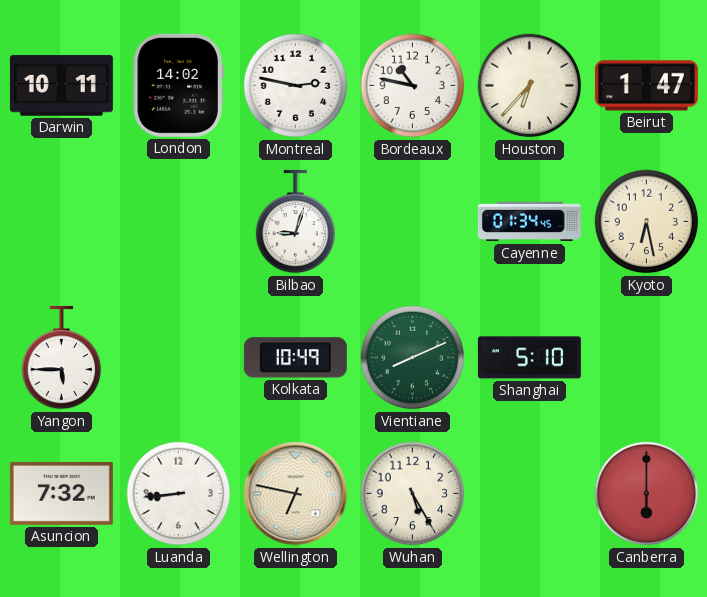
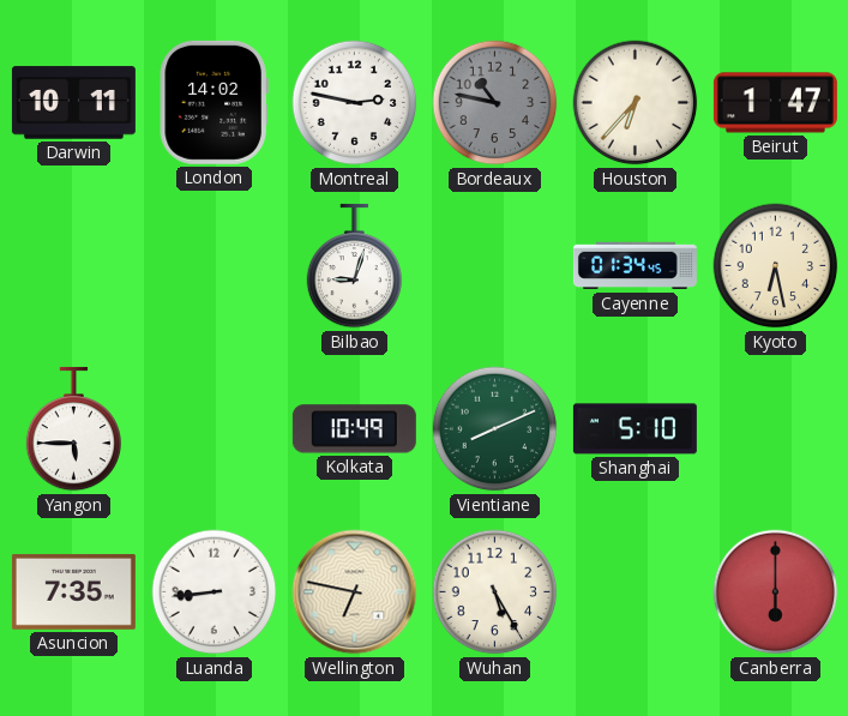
Bordeaux dial: white -> grey
Asuncion: 7:32 -> 7:35
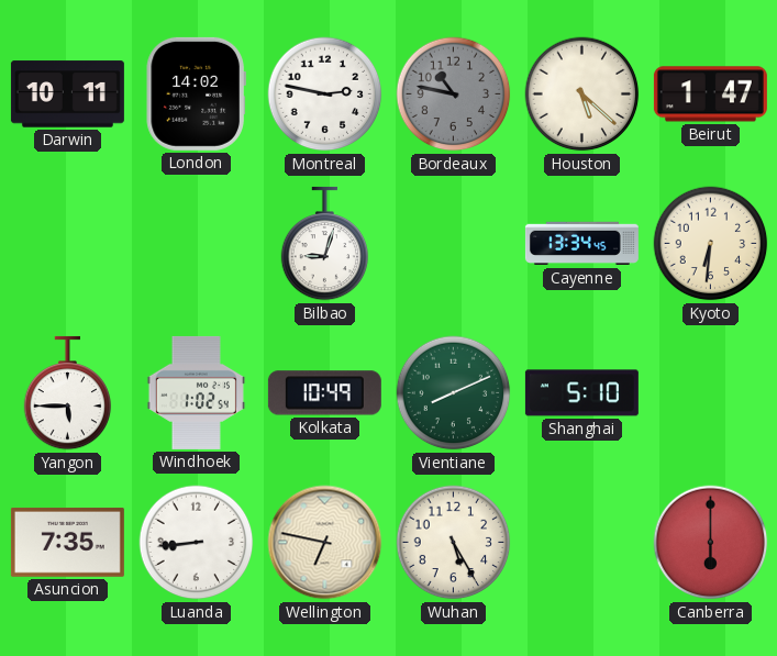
Houston: 6:37 -> 5:22
Cayenne: 01:34 -> 13:34
Kyoto: 6:28 -> 6:31
Windhoek: none -> 1:02
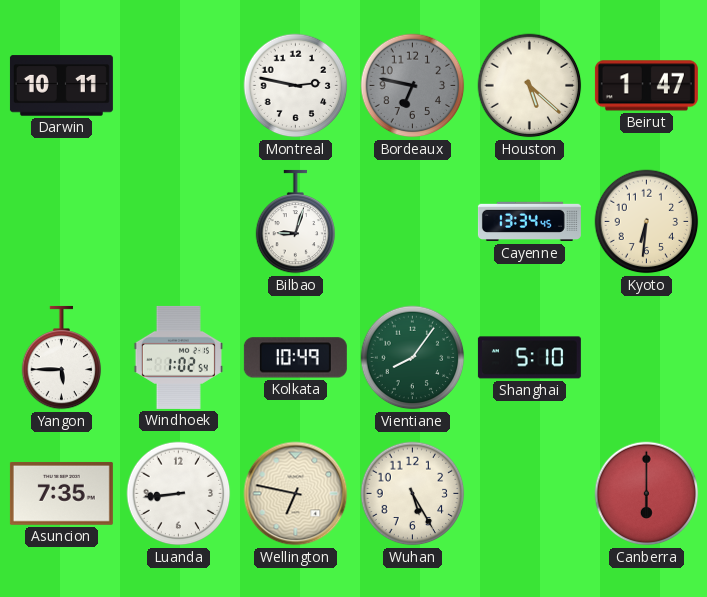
London: 14:02 -> none
Bordeaux: 10:47 -> 6:47
Vientiane: 8:11 -> 8:06
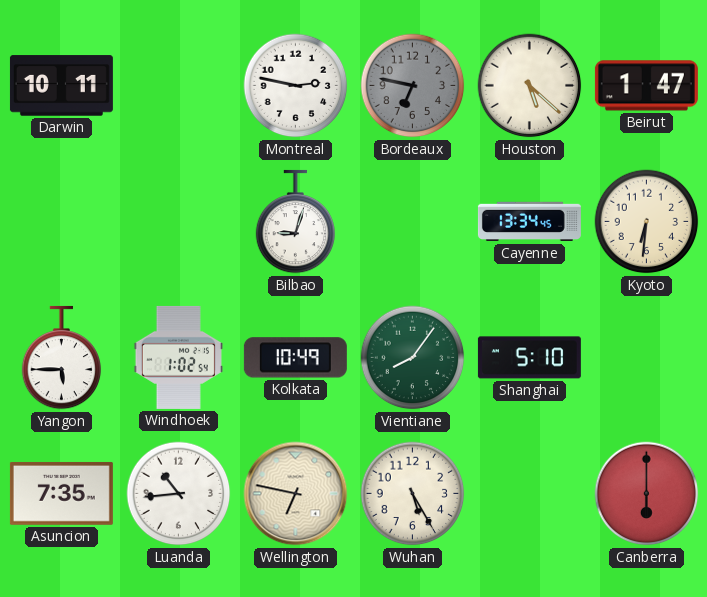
Luanda: 8:44 -> 10:44
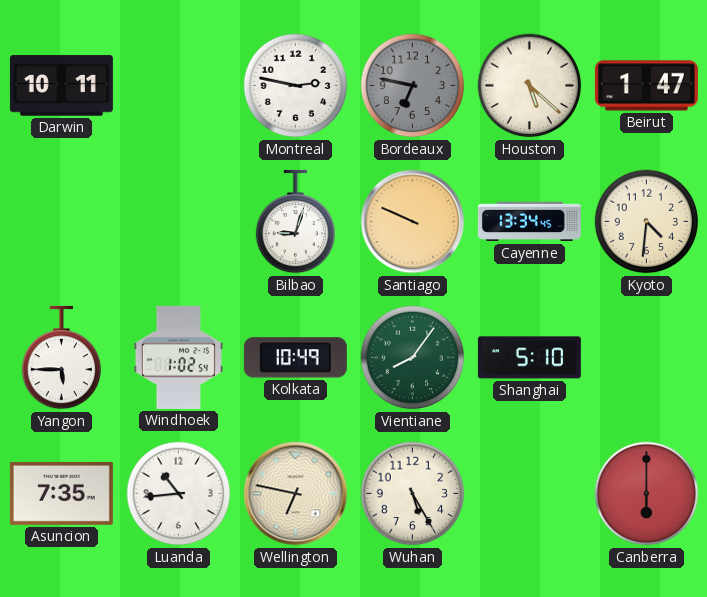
Santiago: none -> 9:49
Kyoto: 6:31 -> 4:31
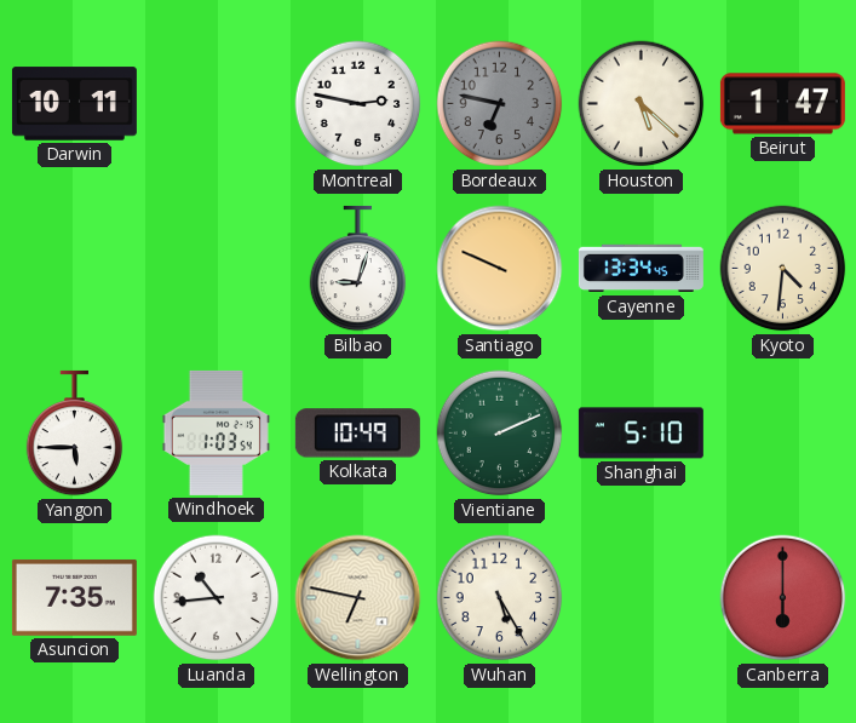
Windhoek: 1:02 -> 1:03
Vientiane: 8:06 -> 2:11
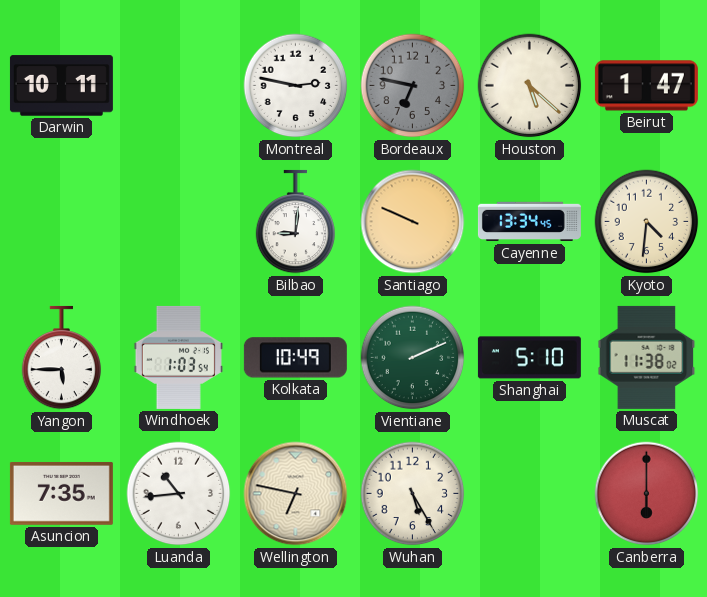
Bilbao: 9:03 -> 9:01
Muscat: none -> 11:38
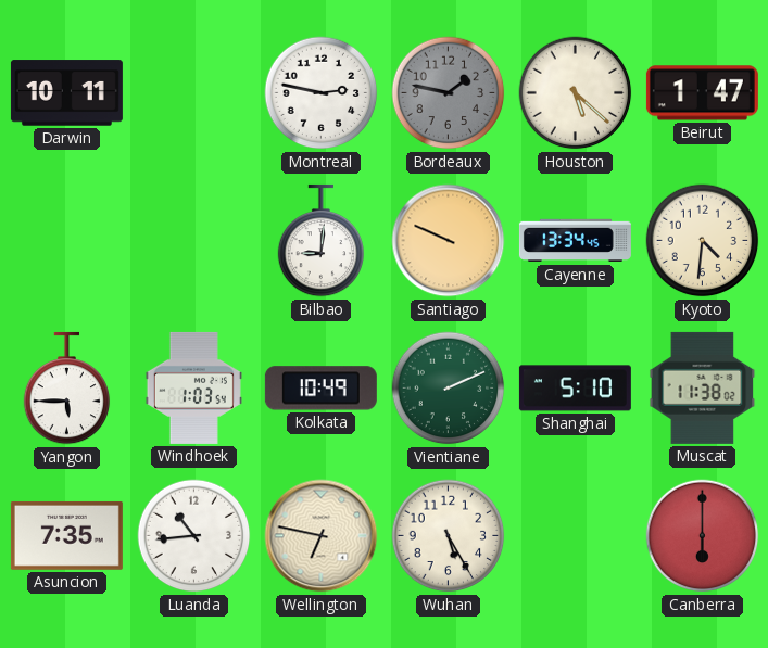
Bordeaux: 6:47 -> 1:47
